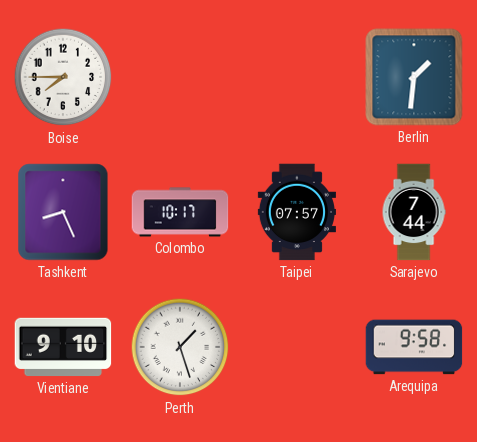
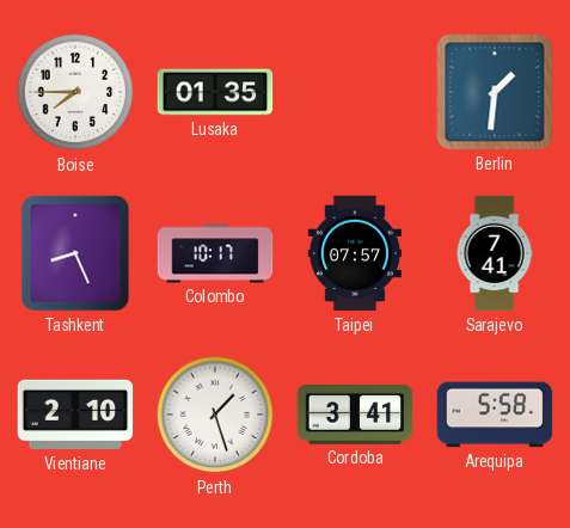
Lusaka: none -> 01:35
Sarajevo: 7:44 -> 7:41
Vientiane: 9:10 -> 2:10
Cordoba: none -> 3:41
Arequipa: 9:58 -> 5:58
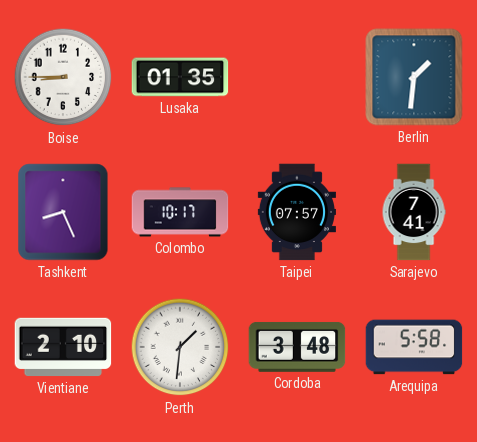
Boise: 7:45 -> 8:45
Perth: 1:27 -> 1:31
Cordoba: 3:41 -> 3:48
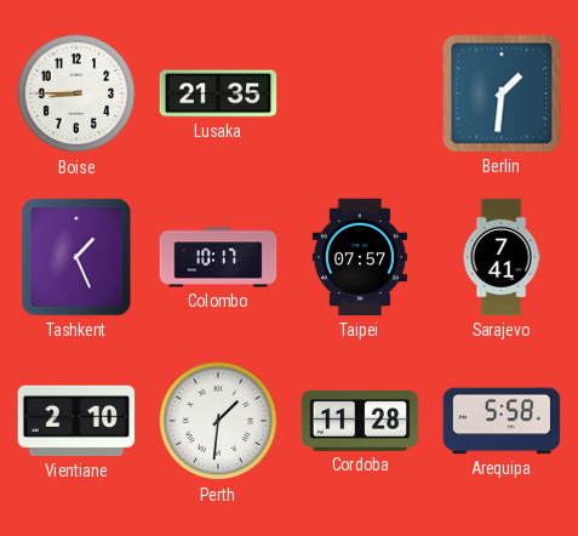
Lusaka: 01:35 -> 21:35
Tashkent: 8:26 -> 1:26
Cordoba: 3:48 -> 11:28
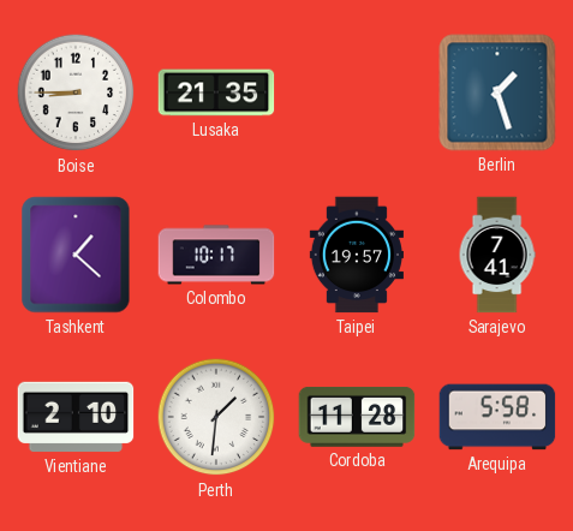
Berlin: 1:31 -> 1:27
Tashkent: 1:26 -> 1:22
Taipei: 07:57 -> 19:57
